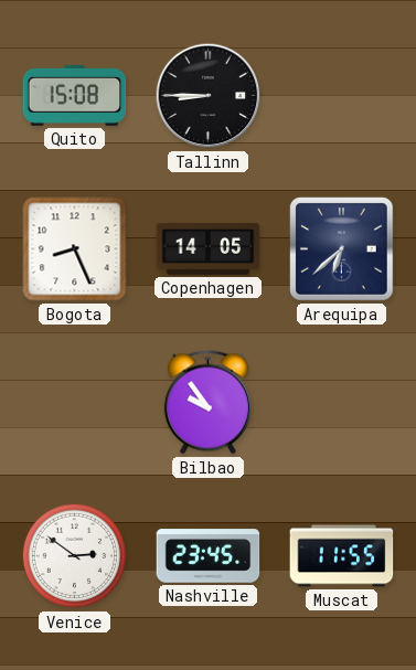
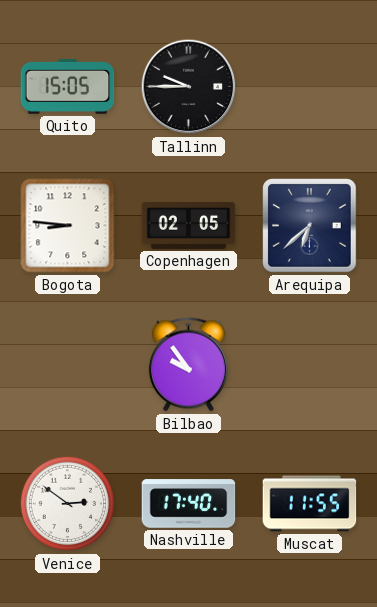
Quito: 15:08 -> 15:05
Tallinn: 8:45 -> 9:45
Bogota: 8:26 -> 8:46
Copenhagen: 14:05 -> 02:05
Nashville: 23:45 -> 17:40
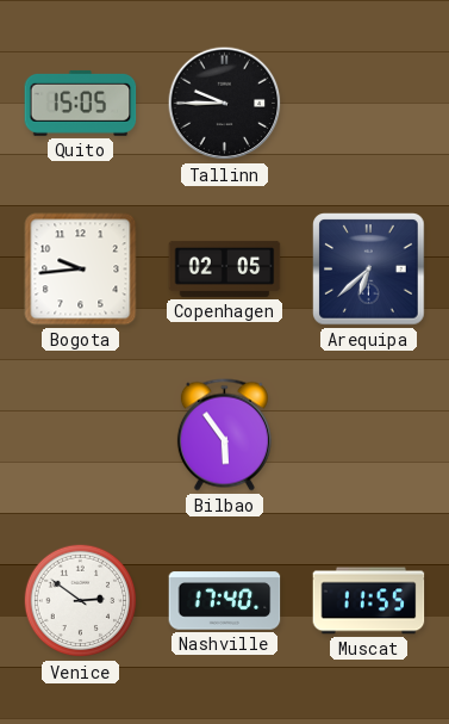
Bogota: 8:46 -> 9:44
Bilbao: 9:54 -> 5:54
